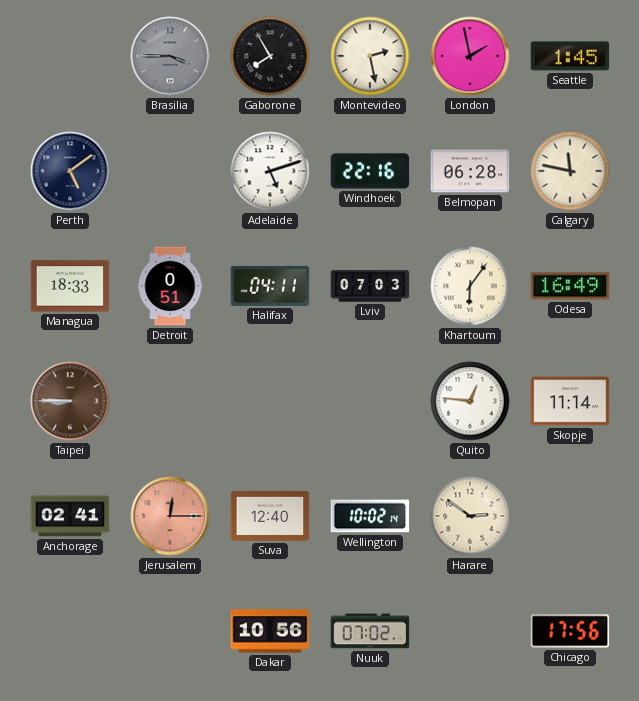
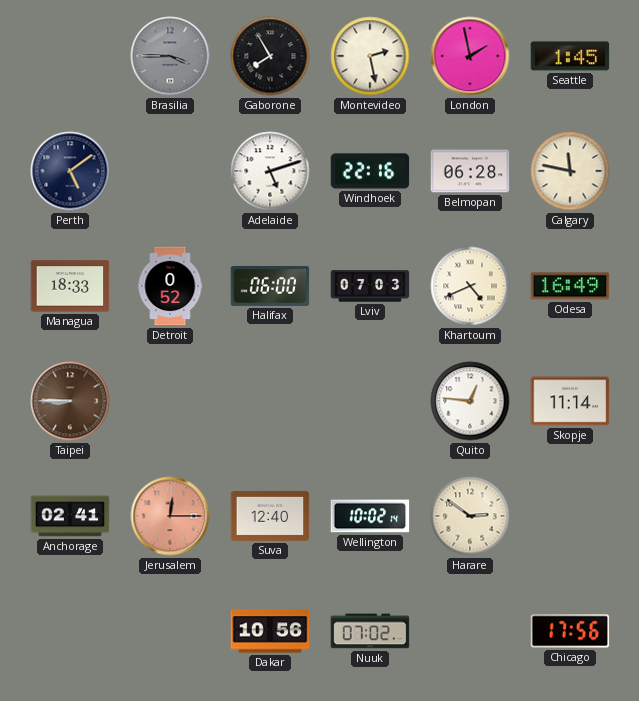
Detroit: 0:51 -> 0:52
Halifax: 04:11 -> 06:00
Khartoum: 6:06 -> 4:41
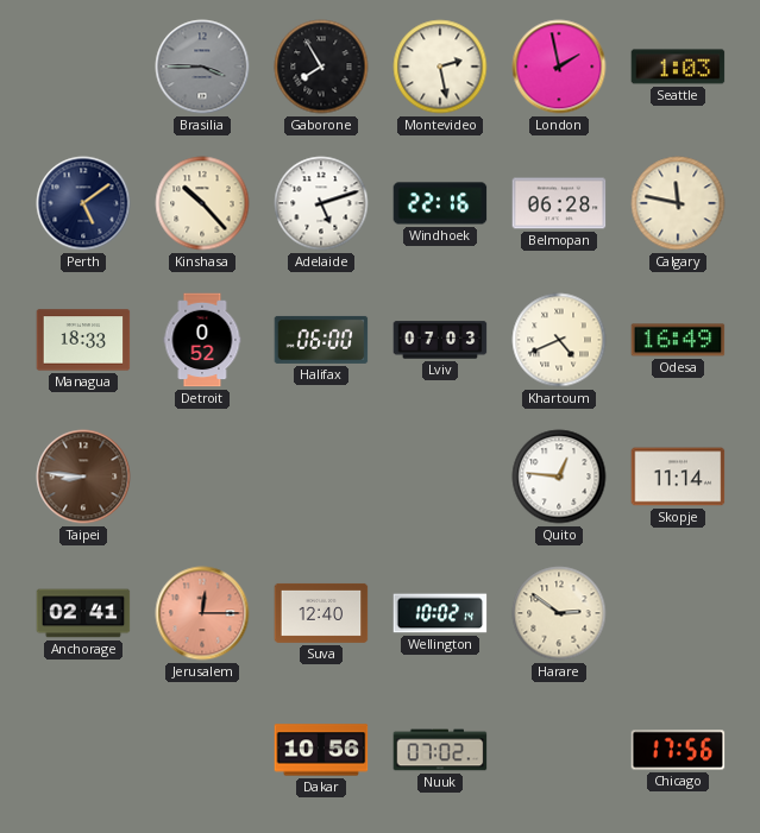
Seattle: 1:45 -> 1:03
Kinshasa: none -> 10:23
Taipei: 8:45 -> 8:46
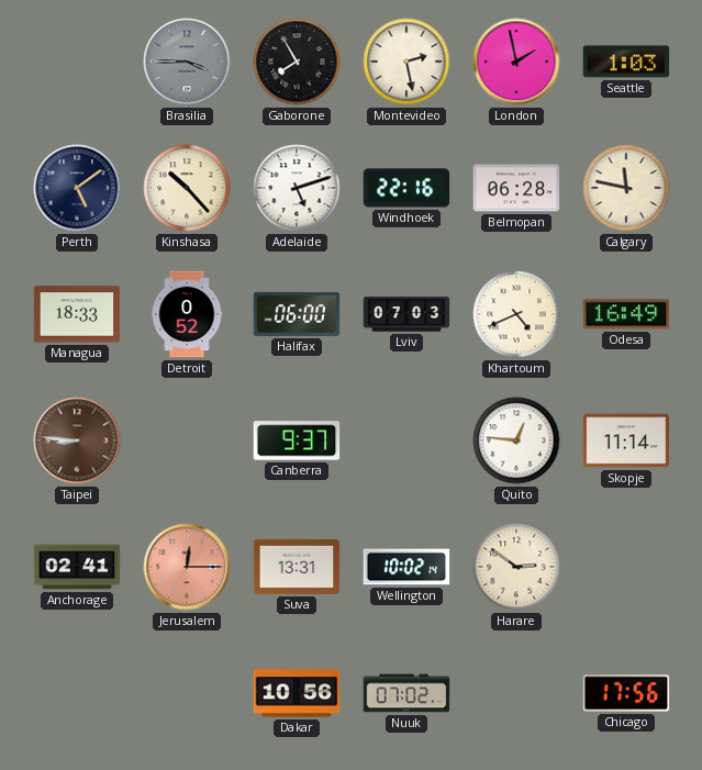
Canberra: none -> 9:37
Suva: 12:40 -> 13:31
